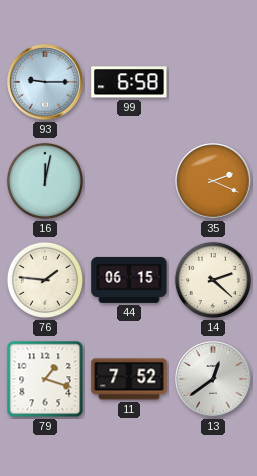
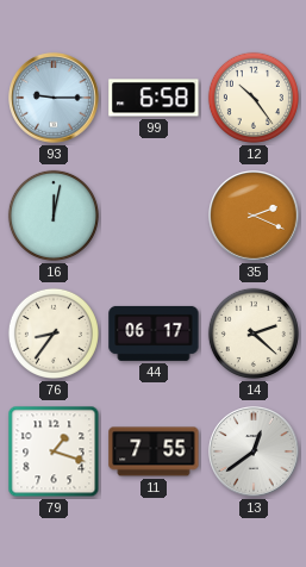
12: none -> 10:24
76: 1:46 -> 8:36
44: 06:15 -> 06:17
11: 7:52 -> 7:55
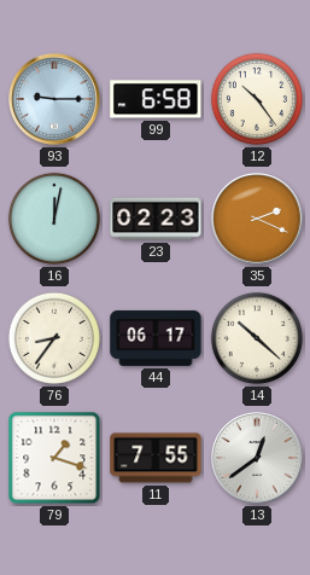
23: none -> 02:23
14: 2:22 -> 10:22
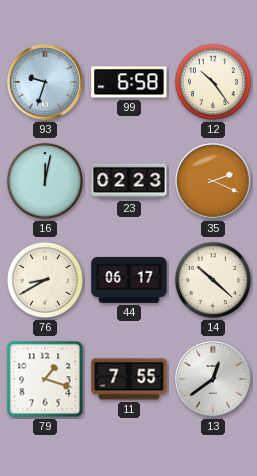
93: 9:15 -> 9:33
76: 8:36 -> 8:40
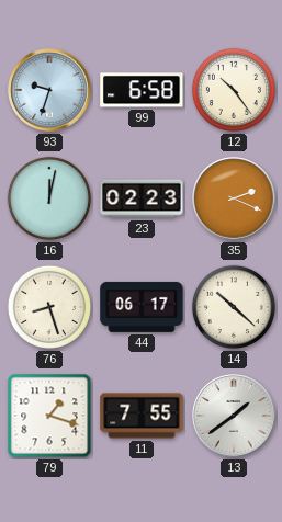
76: 8:40 -> 8:27
13: 12:39 -> 1:39
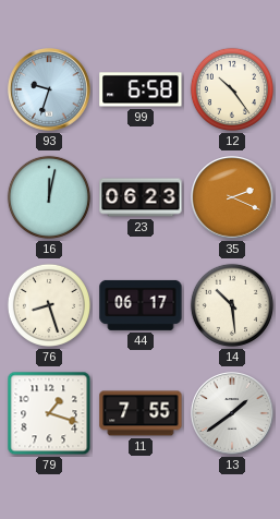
23: 02:23 -> 06:23
14: 10:22 -> 10:29
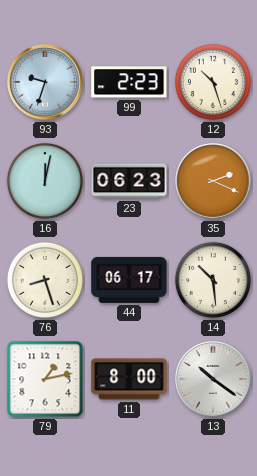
99: 6:58 -> 2:23
12: 10:24 -> 10:27
79: 1:18 -> 1:13
11: 7:55 -> 8:00
13: 1:39 -> 10:21
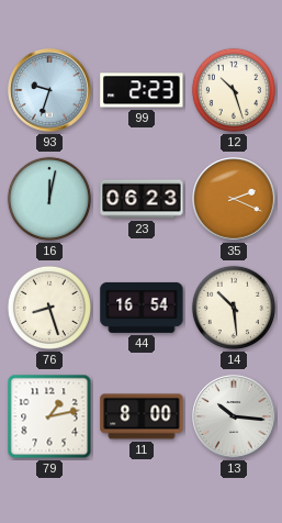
44: 06:17 -> 16:54
13: 10:21 -> 10:16
